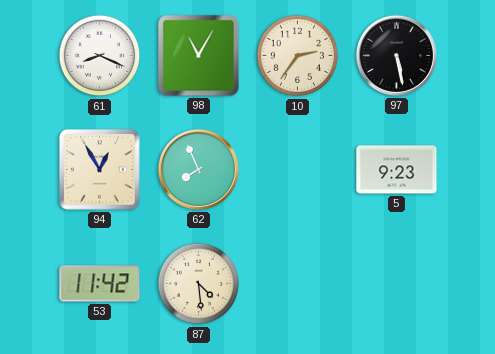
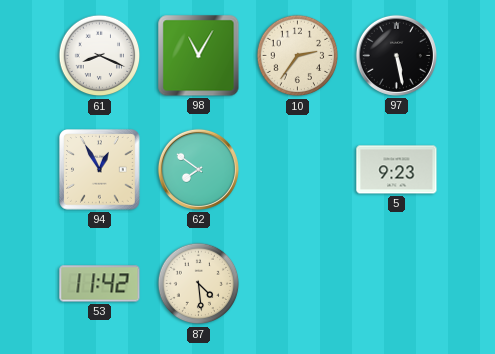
62: 7:56 -> 7:51
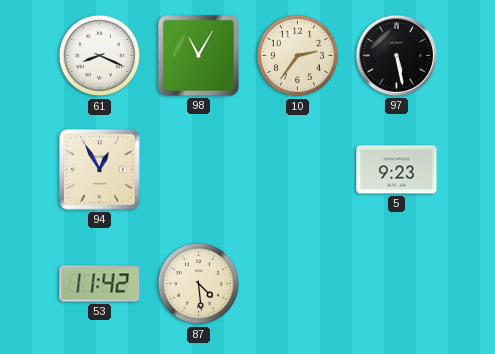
62: 7:51 -> none
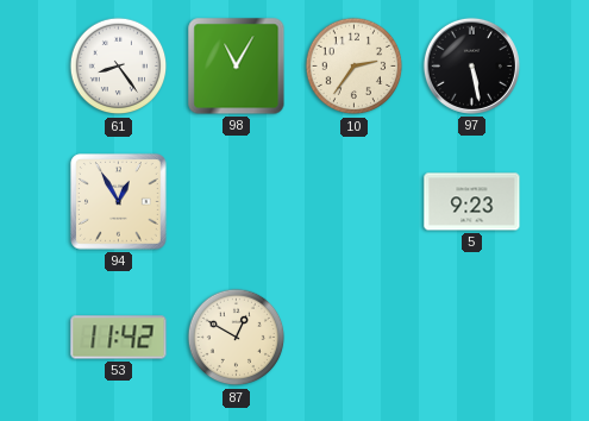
61: 8:19 -> 8:24
87: 4:29 -> 12:50
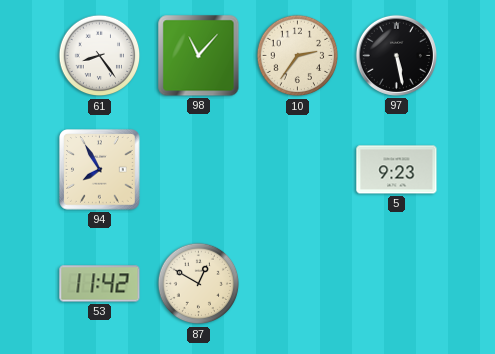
98: 11:05 -> 11:07
94: 12:55 -> 7:55
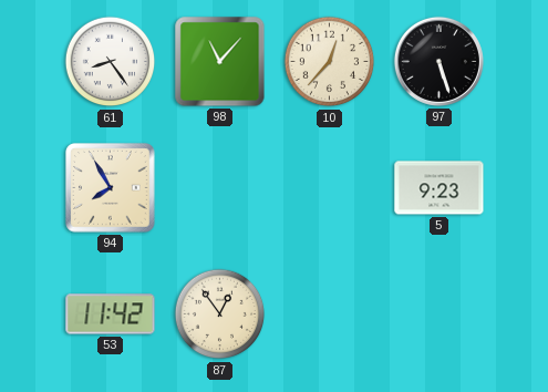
10: 2:36 -> 12:37
97: 5:28 -> 5:27
87: 12:50 -> 12:54
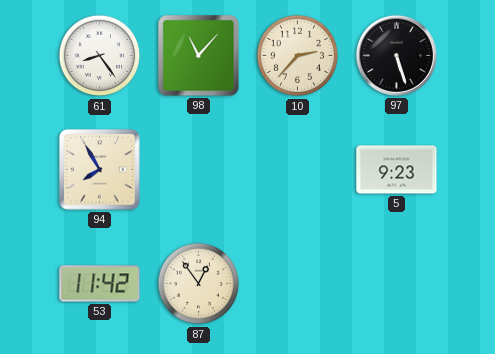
10: 12:37 -> 2:37
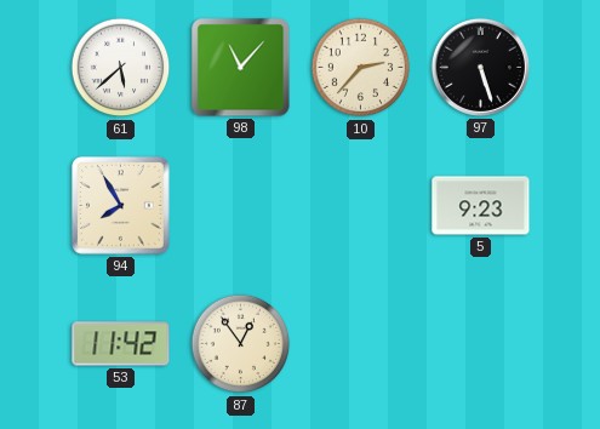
61: 8:24 -> 5:38
